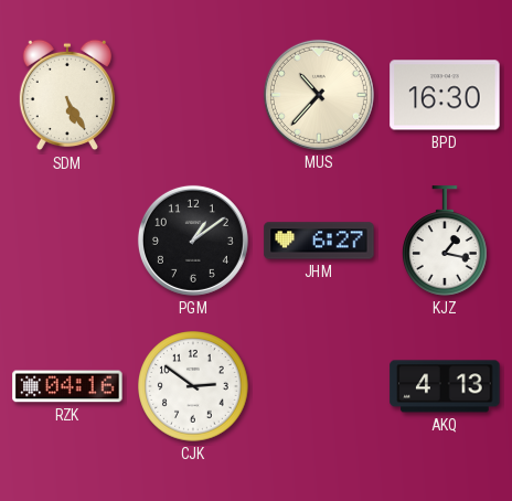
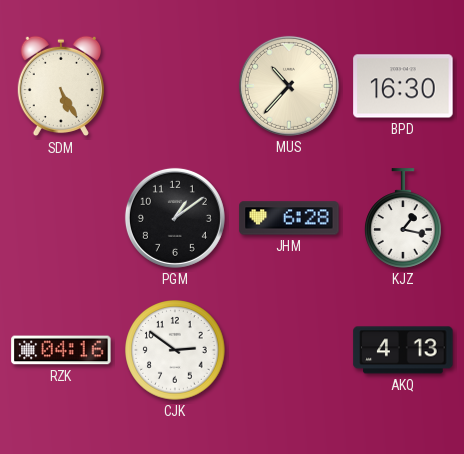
JHM: 6:27 -> 6:28
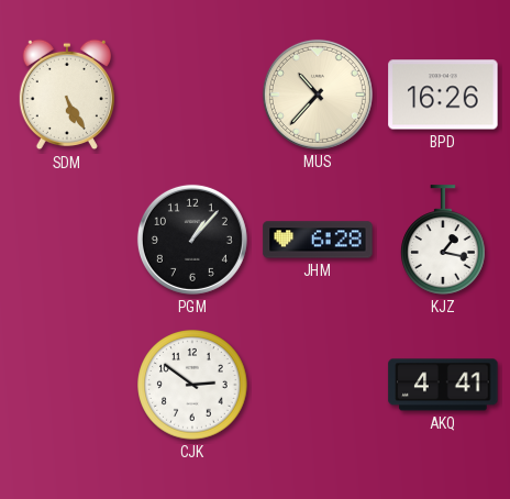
BPD: 16:30 -> 16:26
PGM: 1:09 -> 1:07
RZK: 04:16 -> none
AKQ: 4:13 -> 4:41
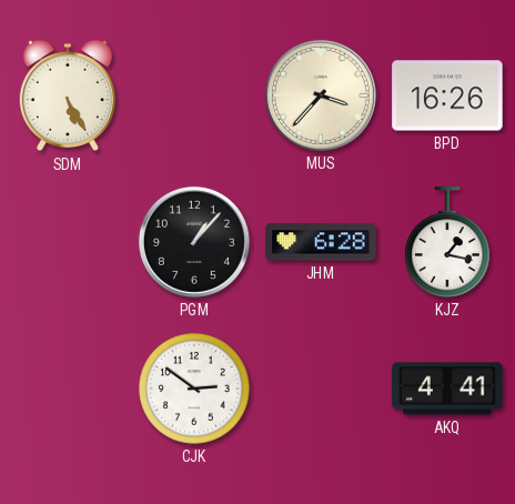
MUS: 10:37 -> 3:37
